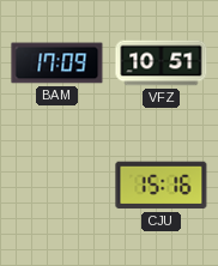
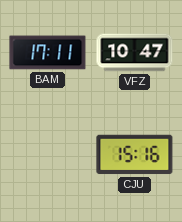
BAM: 17:09 -> 17:11
VFZ: 10:51 -> 10:47
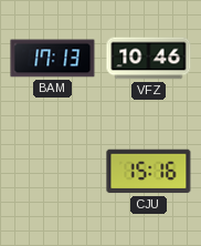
BAM: 17:11 -> 17:13
VFZ: 10:47 -> 10:46
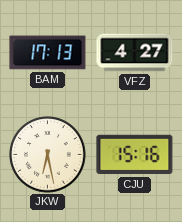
VFZ: 10:46 -> 4:27
JKW: none -> 6:28
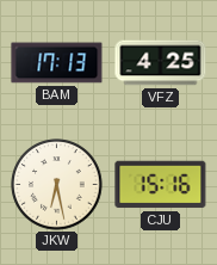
VFZ: 4:27 -> 4:25
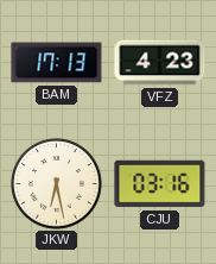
VFZ: 4:25 -> 4:23
CJU: 15:16 -> 03:16
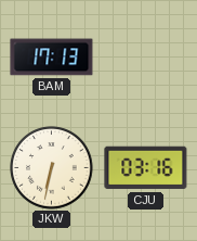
VFZ: 4:23 -> none
JKW: 6:28 -> 6:32
